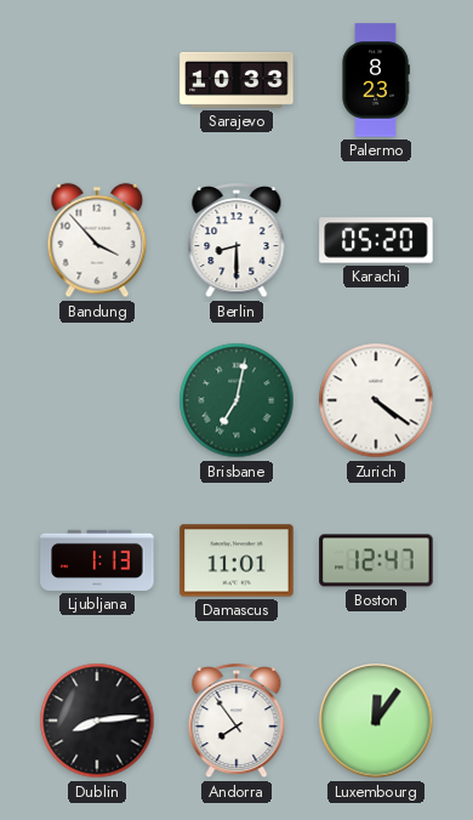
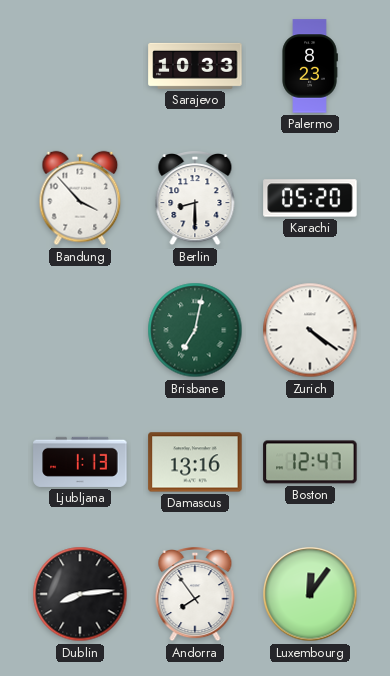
Damascus: 11:01 -> 13:16
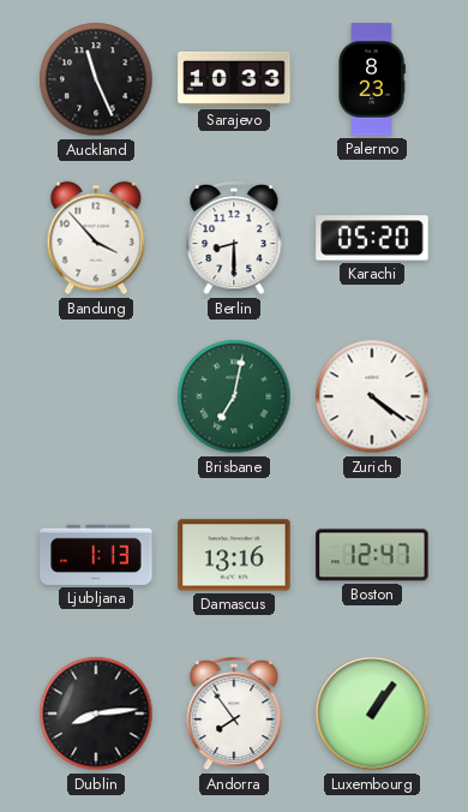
Auckland: none -> 11:26
Luxembourg: 12:06 -> 1:06
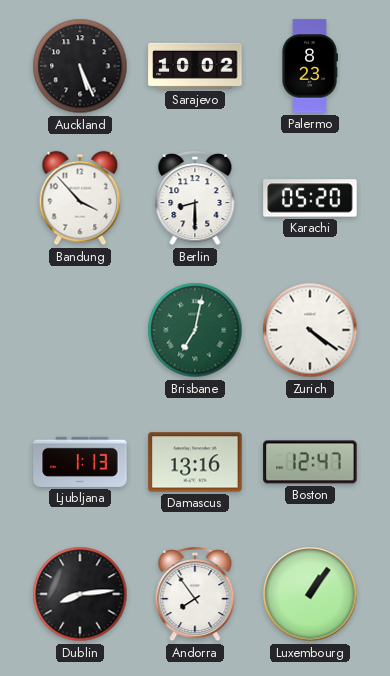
Auckland: 11:26 -> 5:26
Sarajevo: 10:33 -> 10:02
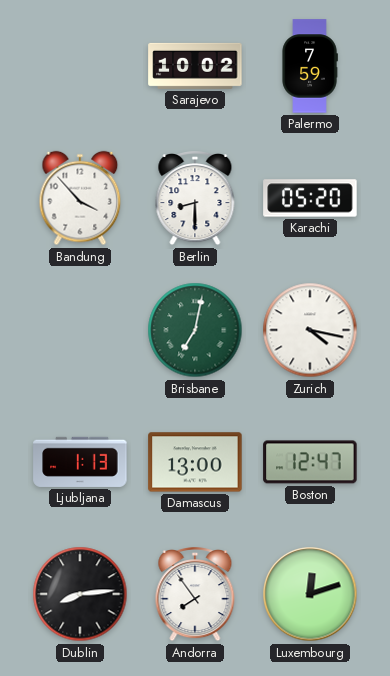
Auckland: 5:26 -> none
Palermo: 8:23 -> 7:59
Zurich: 4:21 -> 4:17
Damascus: 13:16 -> 13:00
Luxembourg: 1:06 -> 12:12
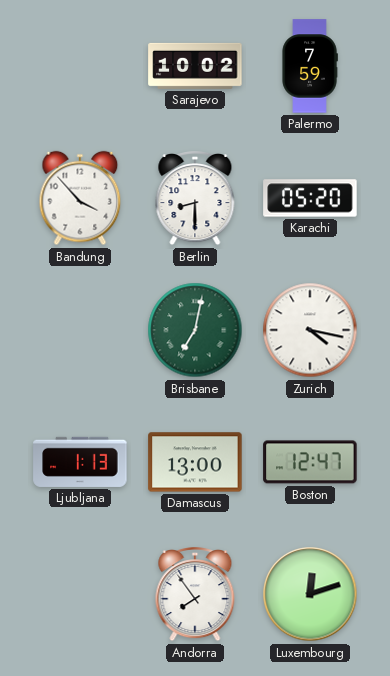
Dublin: 8:14 -> none
